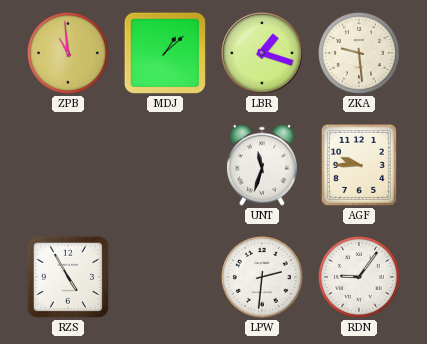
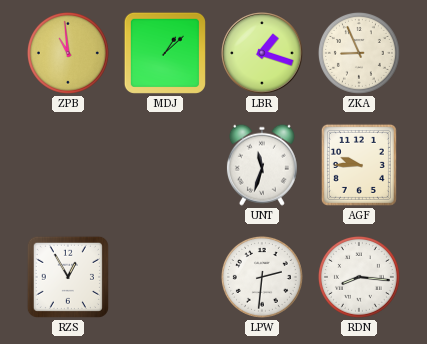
ZKA: 9:29 -> 8:56
RZS: 4:55 -> 12:55
RDN: 9:06 -> 8:16
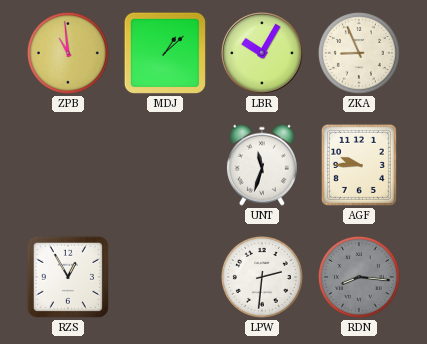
LBR: 1:18 -> 10:05
RDN dial: white -> grey
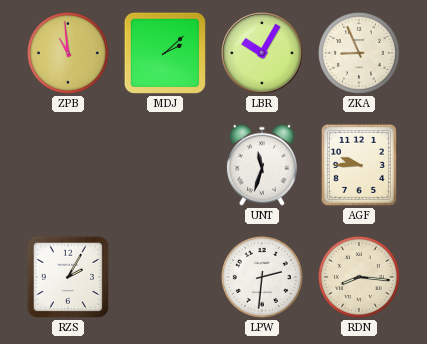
MDJ: 1:08 -> 2:08
RZS: 12:55 -> 2:05
RDN dial: grey -> cream
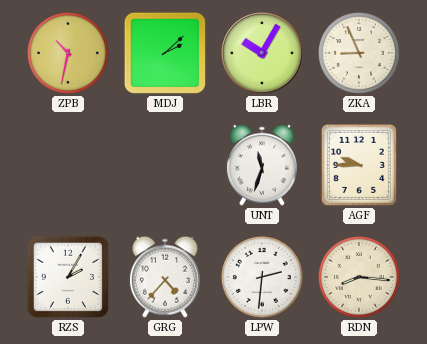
ZPB: 10:59 -> 10:32
GRG: none -> 4:37
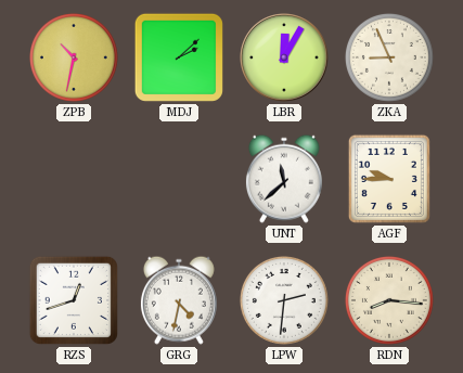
LBR: 10:05 -> 12:05
UNT: 11:33 -> 11:38
RZS: 2:05 -> 12:42
GRG: 4:37 -> 4:32
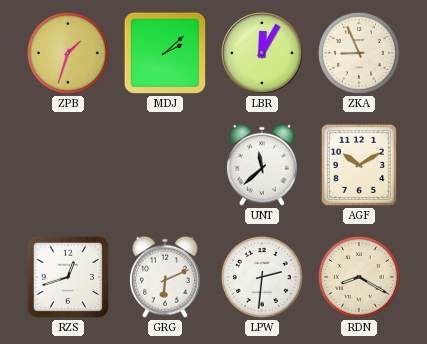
ZPB: 10:32 -> 1:33
AGF: 9:45 -> 10:10
GRG: 4:32 -> 6:11
RDN: 8:16 -> 8:20
